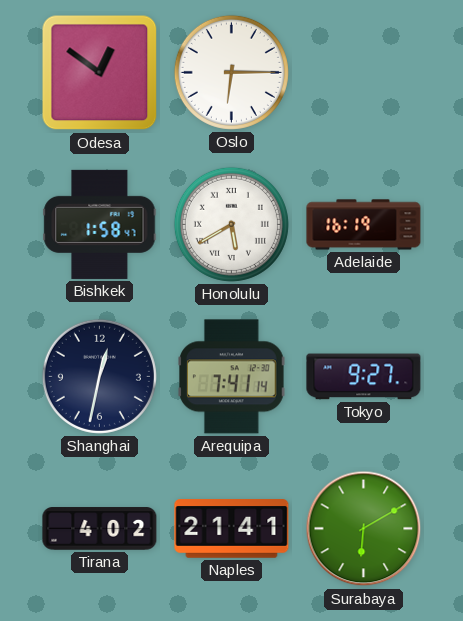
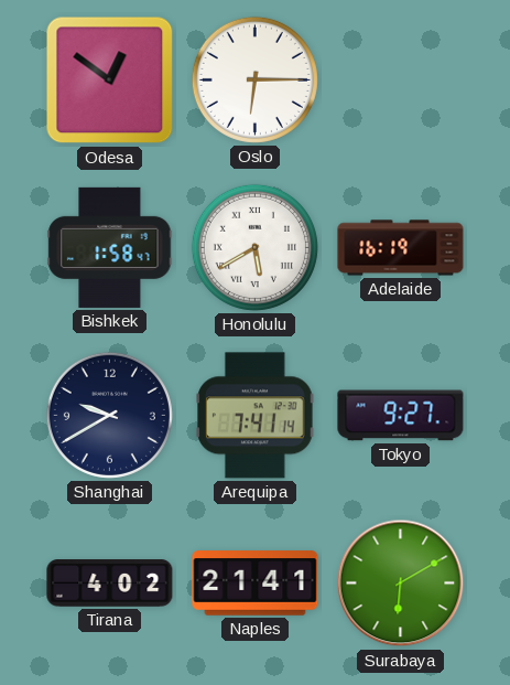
Shanghai: 12:32 -> 9:40
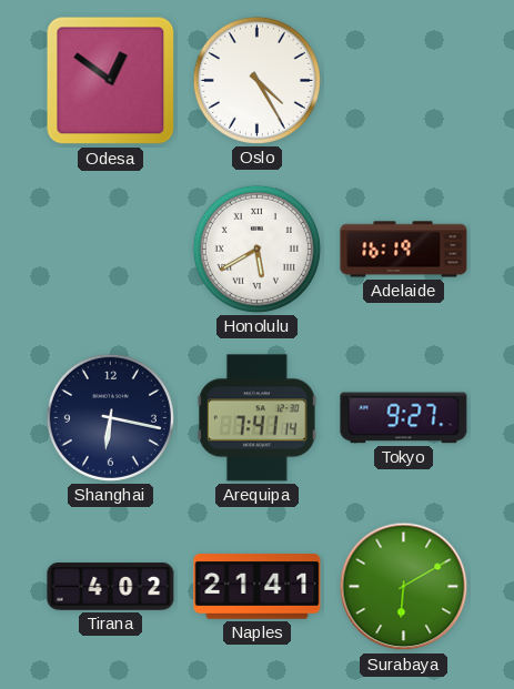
Oslo: 6:15 -> 4:25
Bishkek: 1:58 -> none
Shanghai: 9:40 -> 6:17
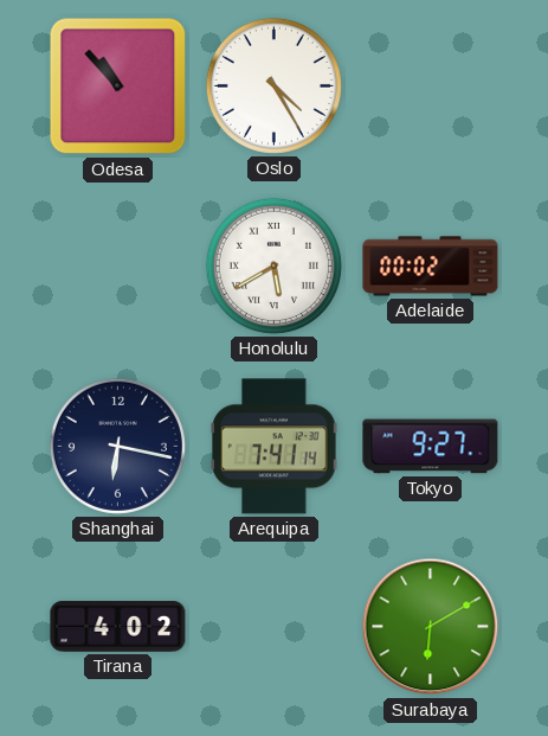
Odesa: 12:51 -> 10:53
Adelaide: 16:19 -> 00:02
Naples: 21:41 -> none
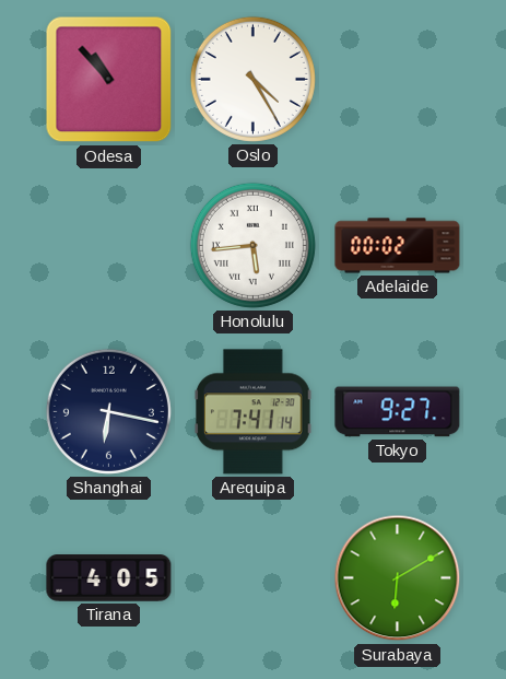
Honolulu: 5:40 -> 5:44
Tirana: 4:02 -> 4:05
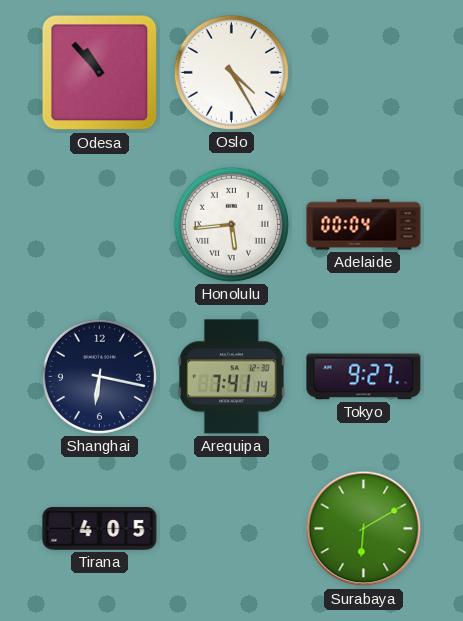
Adelaide: 00:02 -> 00:04
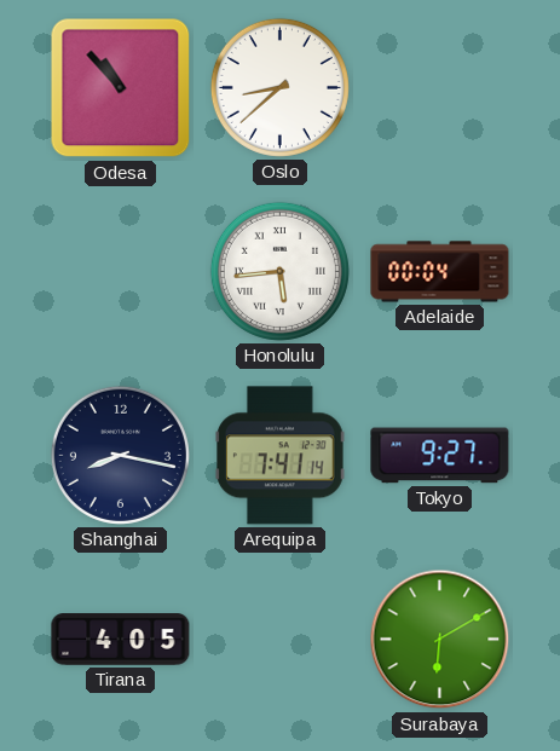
Oslo: 4:25 -> 8:38
Shanghai: 6:17 -> 8:17
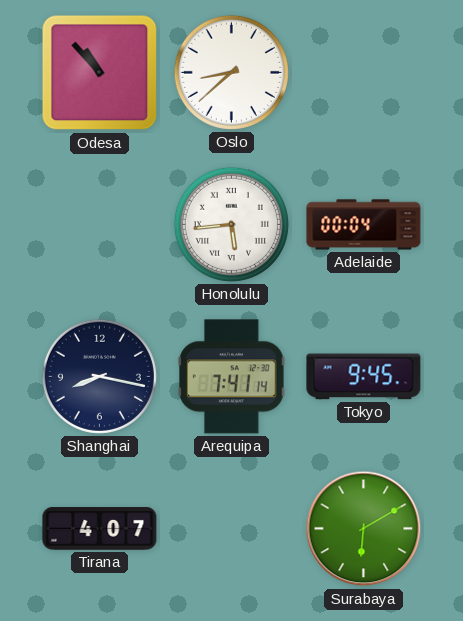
Tokyo: 9:27 -> 9:45
Tirana: 4:05 -> 4:07
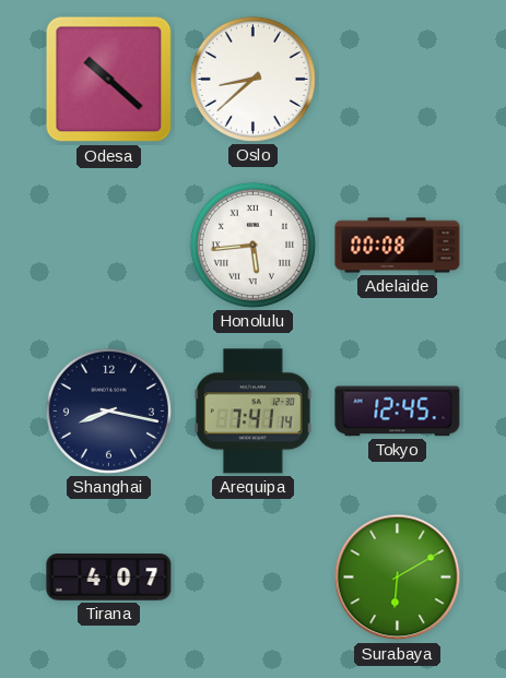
Odesa: 10:53 -> 10:22
Adelaide: 00:04 -> 00:08
Tokyo: 9:45 -> 12:45
